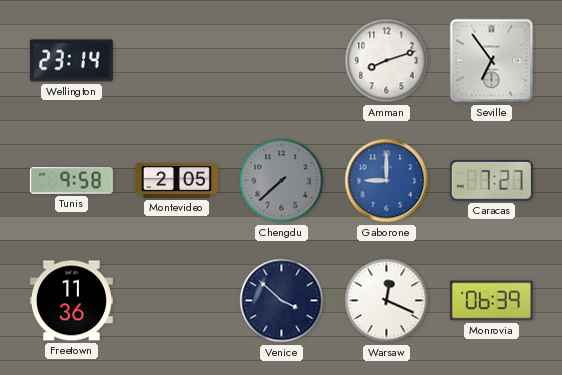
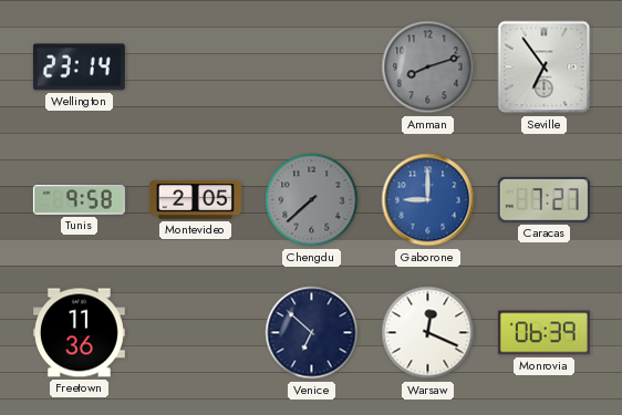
Amman dial: white -> grey
Venice: 3:52 -> 6:52
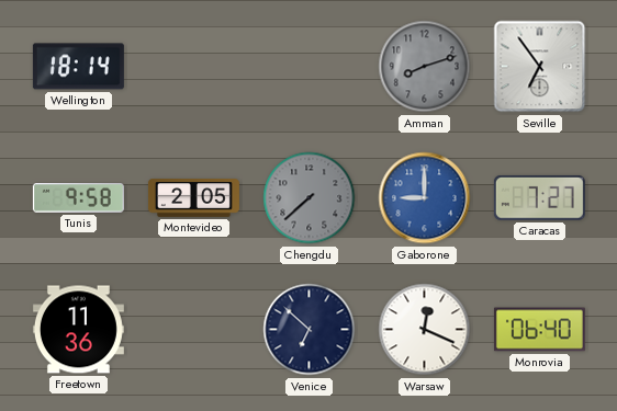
Wellington: 23:14 -> 18:14
Monrovia: 06:39 -> 06:40
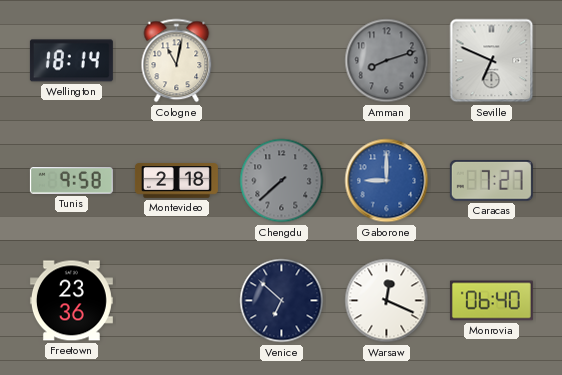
Cologne: none -> 11:02
Seville: 6:54 -> 6:49
Montevideo: 2:05 -> 2:18
Freetown: 11:36 -> 23:36
